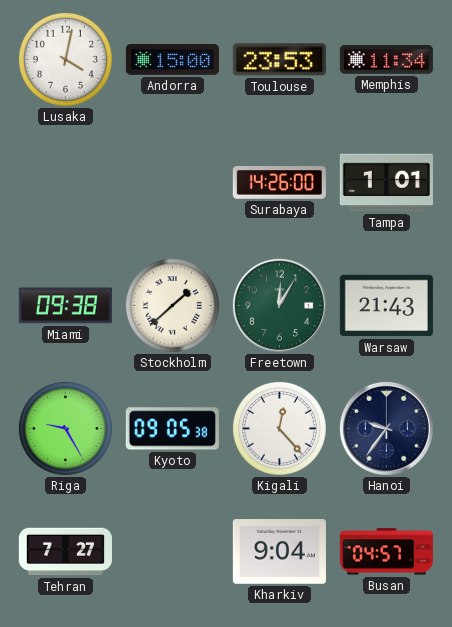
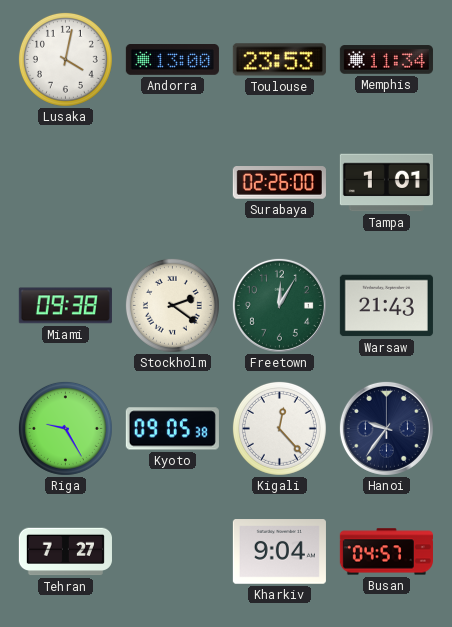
Andorra: 15:00 -> 13:00
Surabaya: 14:26 -> 02:26
Stockholm: 1:38 -> 2:21
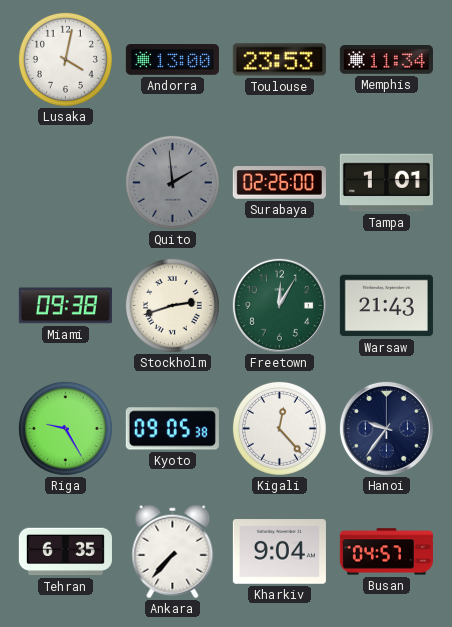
Quito: none -> 1:59
Stockholm: 2:21 -> 2:42
Tehran: 7:27 -> 6:35
Ankara: none -> 7:37
